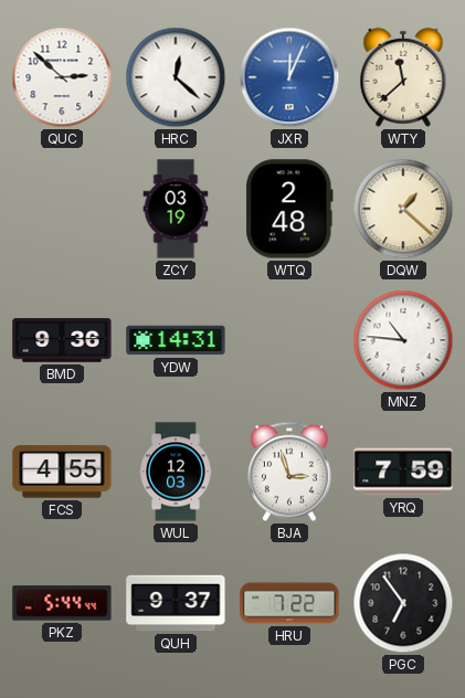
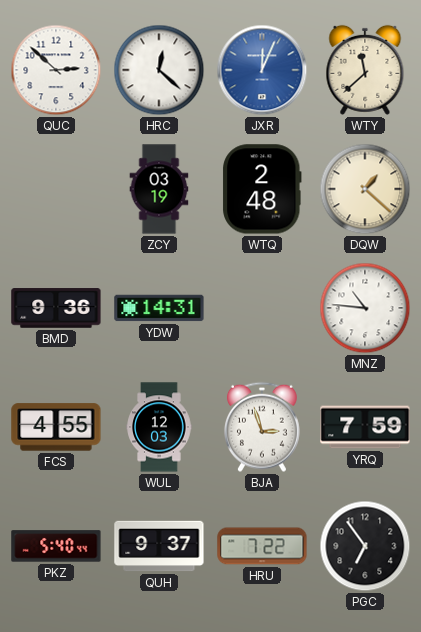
PKZ: 5:44 -> 5:40
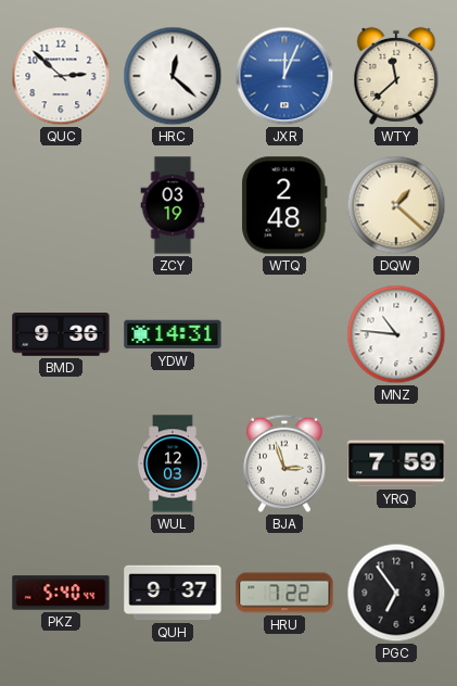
FCS: 4:55 -> none
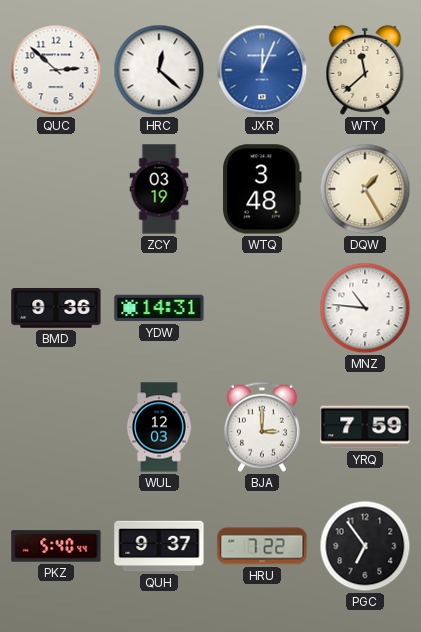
WTQ: 2:48 -> 3:48
DQW: 1:22 -> 1:25
BJA: 2:57 -> 3:00
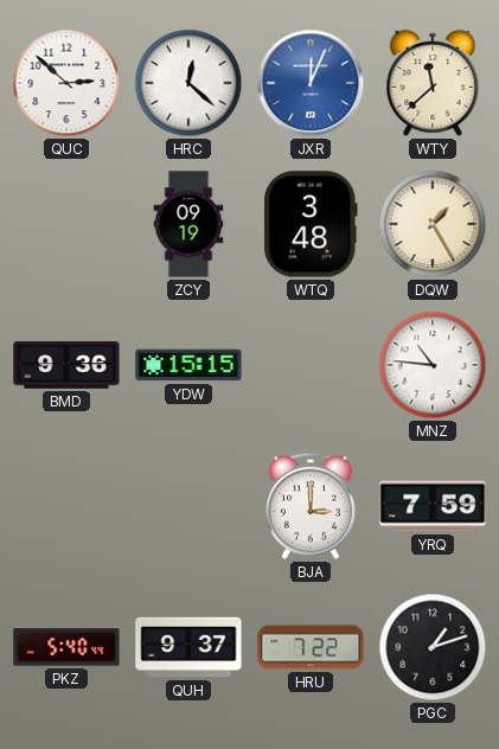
ZCY: 03:19 -> 09:19
YDW: 14:31 -> 15:15
WUL: 12:03 -> none
PGC: 6:54 -> 1:12
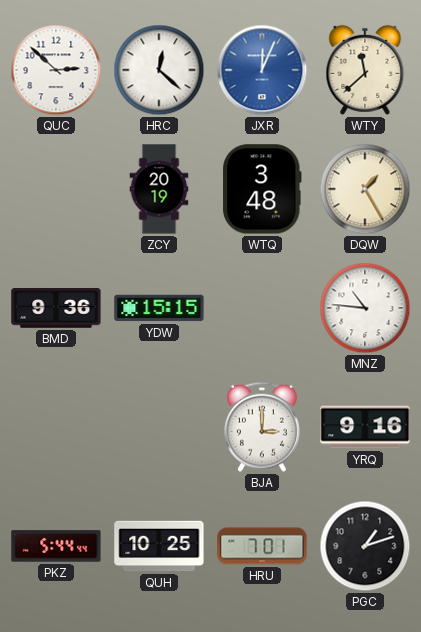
ZCY: 09:19 -> 20:19
YRQ: 7:59 -> 9:16
PKZ: 5:40 -> 5:44
QUH: 9:37 -> 10:25
HRU: 7:22 -> 7:01
